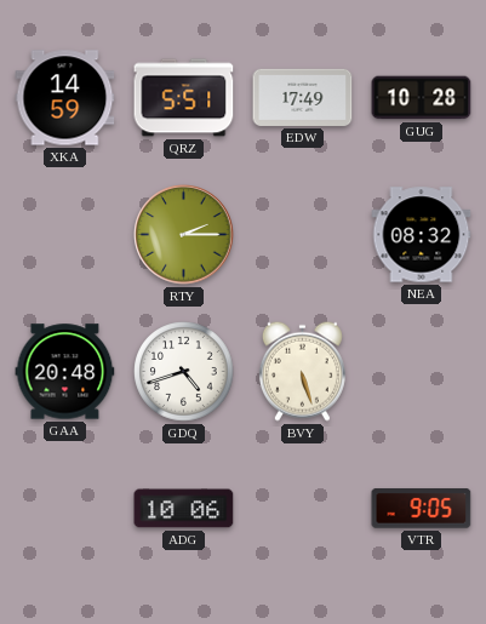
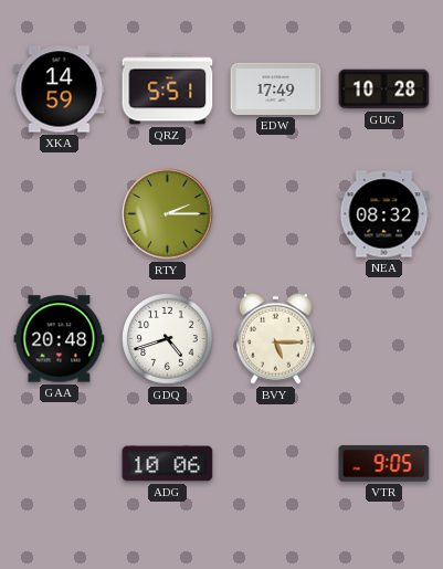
BVY: 5:27 -> 5:15
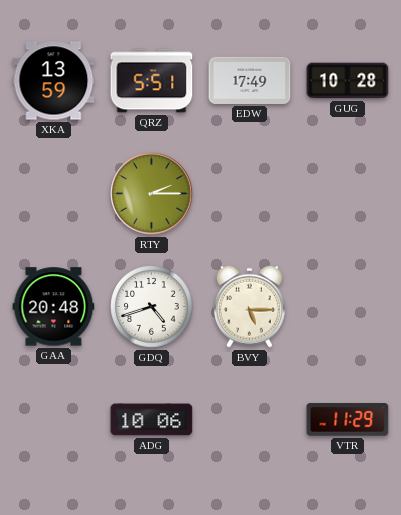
XKA: 14:59 -> 13:59
NEA: 08:32 -> none
VTR: 9:05 -> 11:29
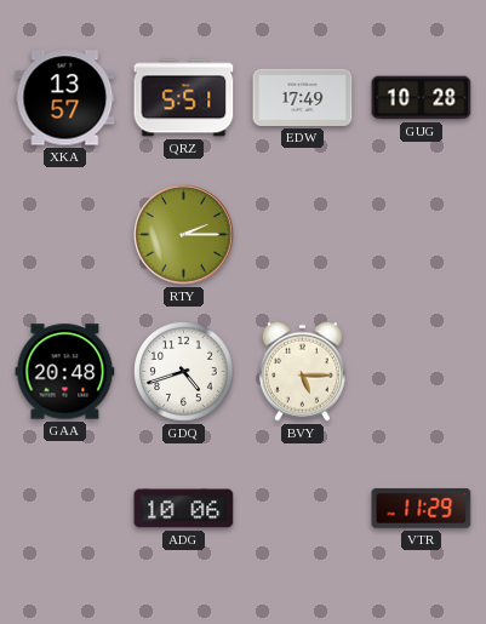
XKA: 13:59 -> 13:57
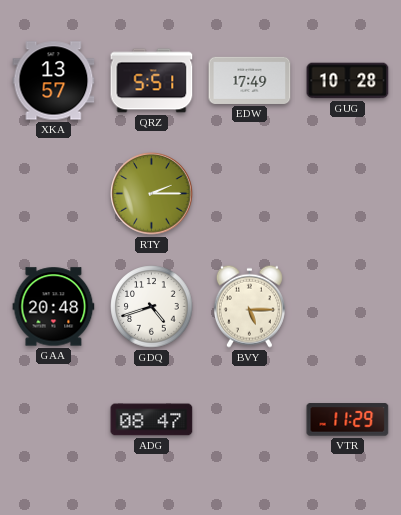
ADG: 10:06 -> 08:47
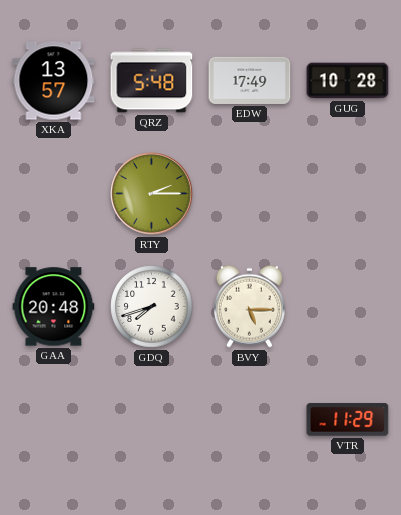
QRZ: 5:51 -> 5:48
GDQ: 4:42 -> 7:42
ADG: 08:47 -> none
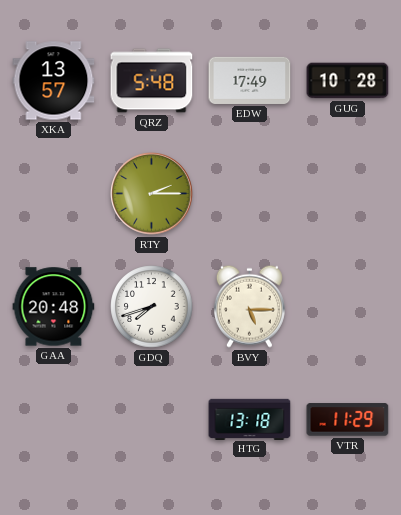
HTG: none -> 13:18
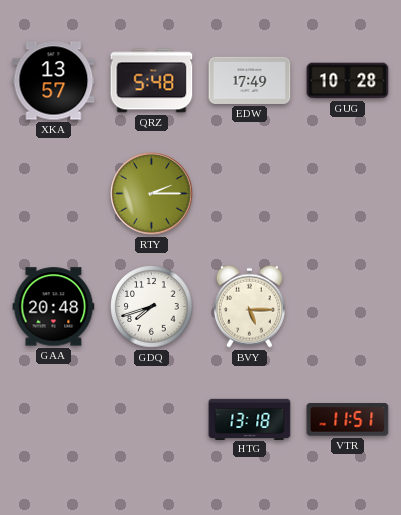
VTR: 11:29 -> 11:51
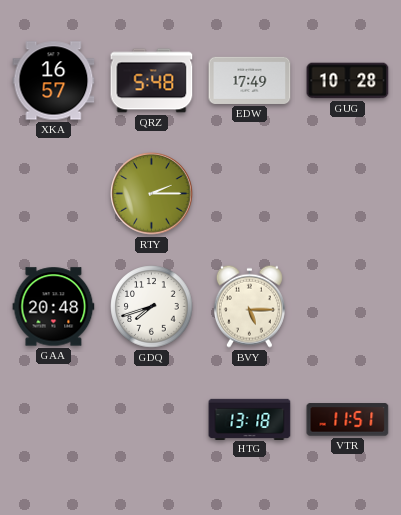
XKA: 13:57 -> 16:57
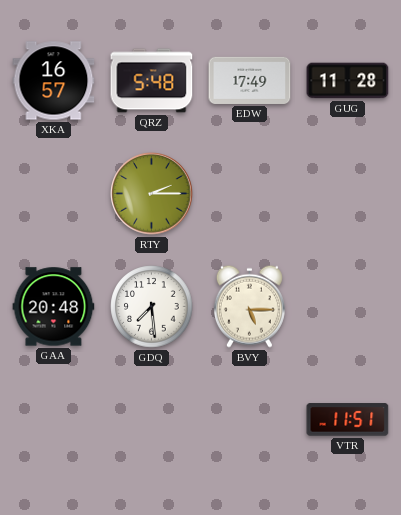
GUG: 10:28 -> 11:28
GDQ: 7:42 -> 7:29
HTG: 13:18 -> none
